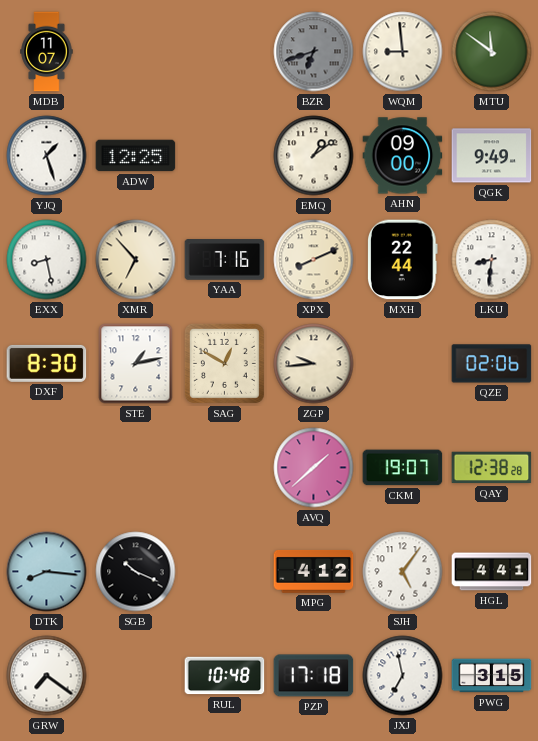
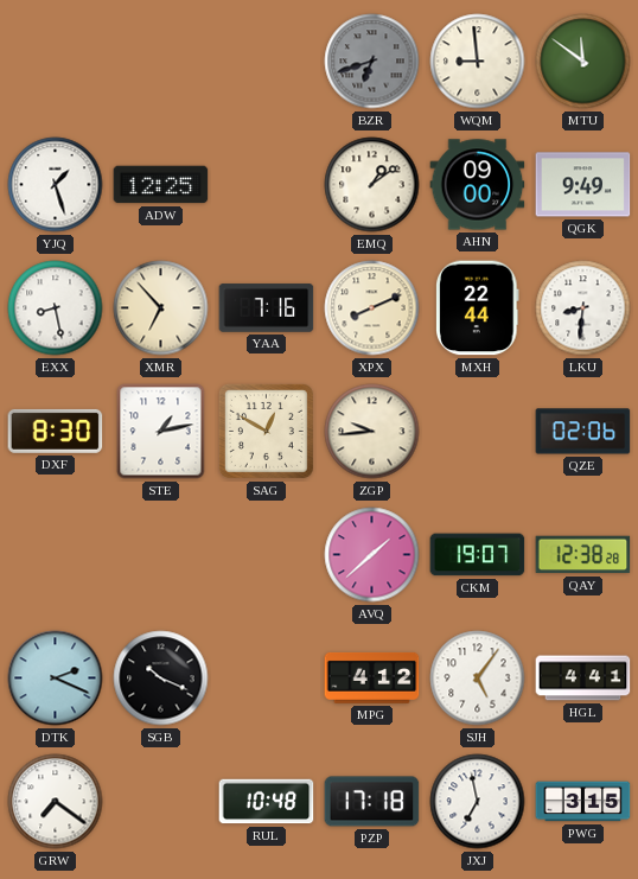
MDB: 11:07 -> none
DTK: 8:16 -> 2:19
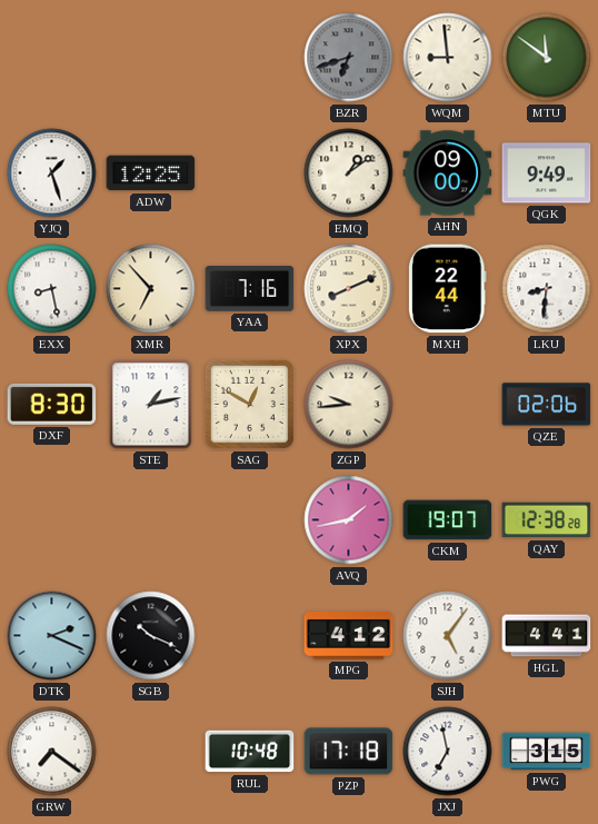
AVQ: 1:38 -> 1:43
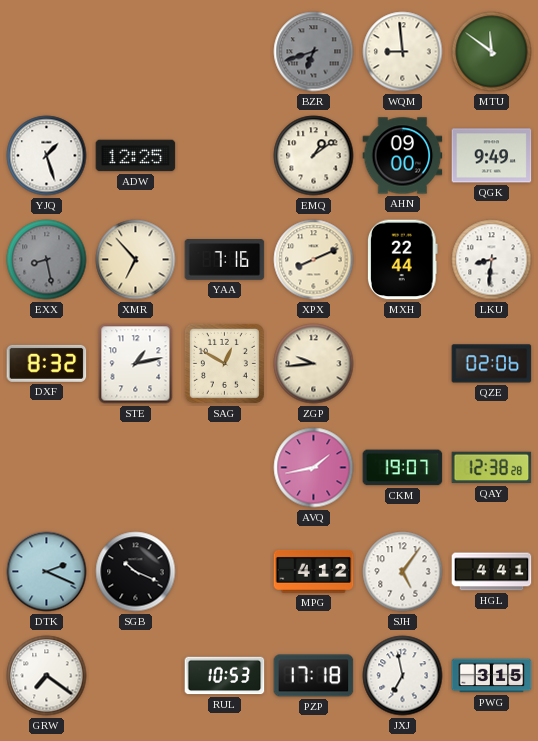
EXX dial: white -> grey
DXF: 8:30 -> 8:32
RUL: 10:48 -> 10:53
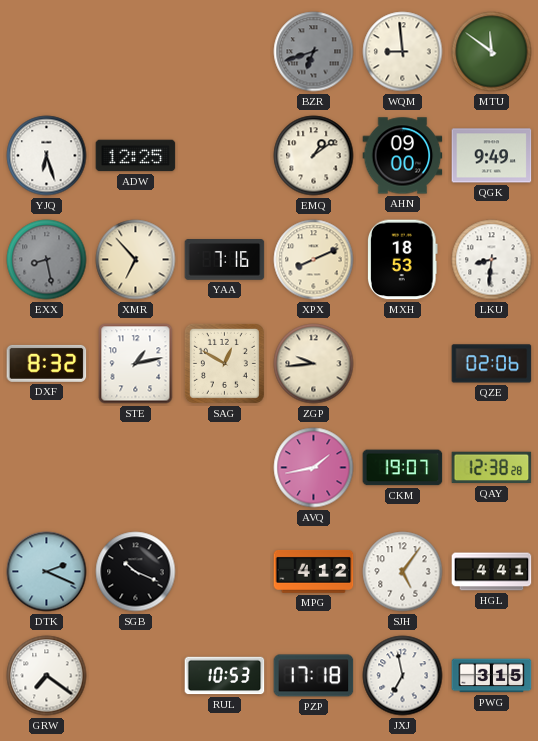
YJQ: 1:27 -> 6:27
MXH: 22:44 -> 18:53
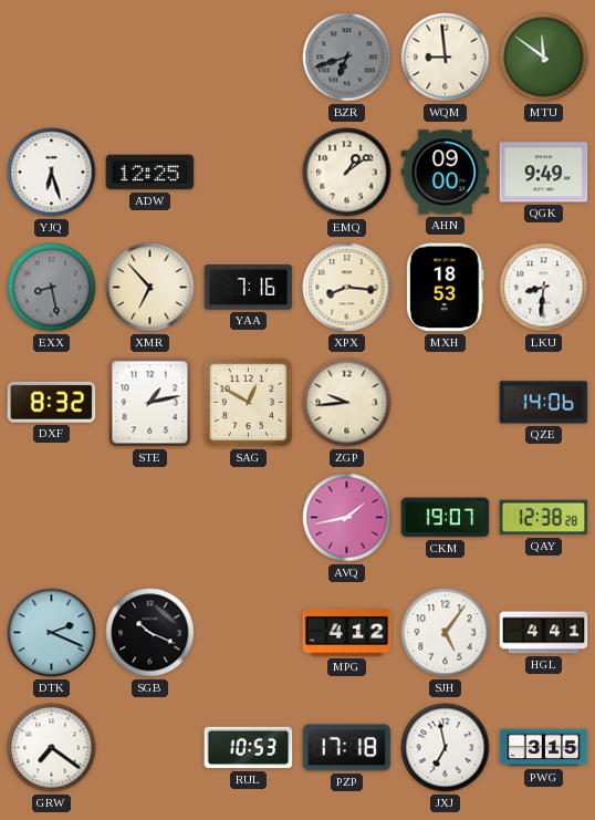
XPX: 8:11 -> 8:16
QZE: 02:06 -> 14:06
